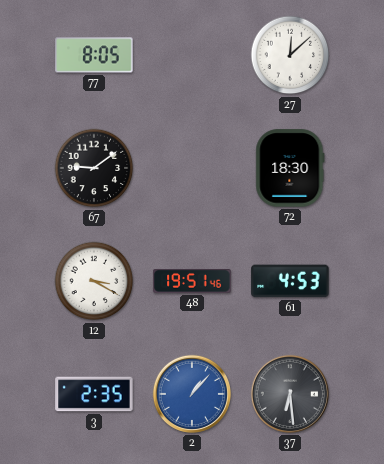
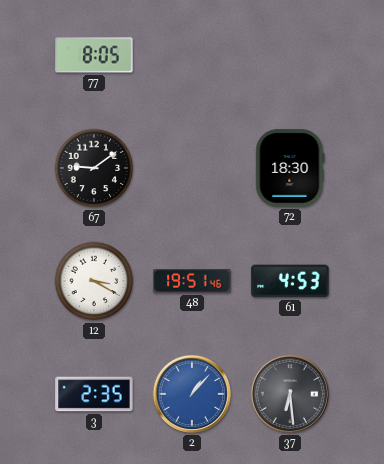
27: 12:08 -> none
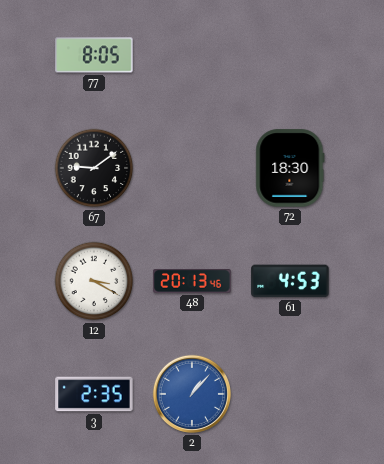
48: 19:51 -> 20:13
37: 6:29 -> none
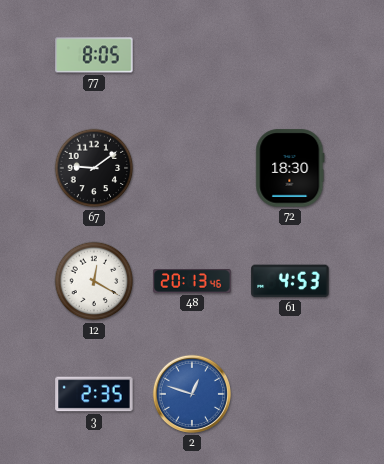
12: 3:20 -> 12:20
2: 1:07 -> 12:48
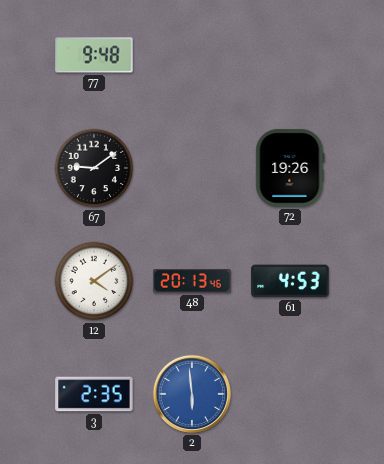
77: 8:05 -> 9:48
72: 18:30 -> 19:26
12: 12:20 -> 4:09
2: 12:48 -> 5:59
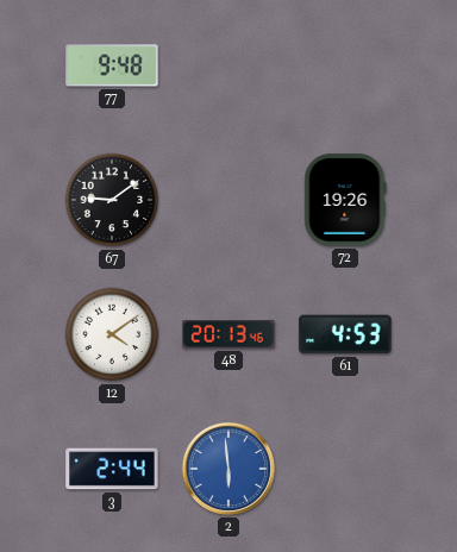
3: 2:35 -> 2:44
